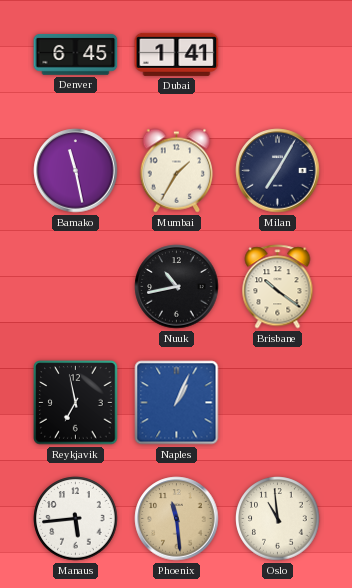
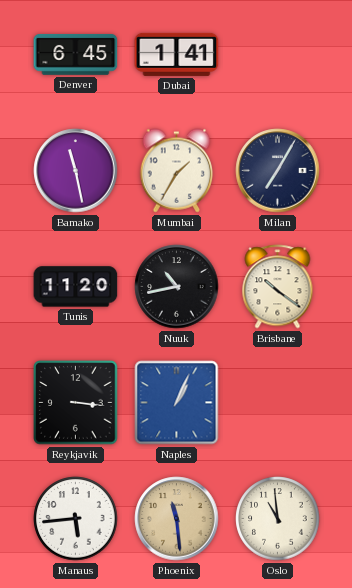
Tunis: none -> 11:20
Reykjavik: 6:58 -> 3:16
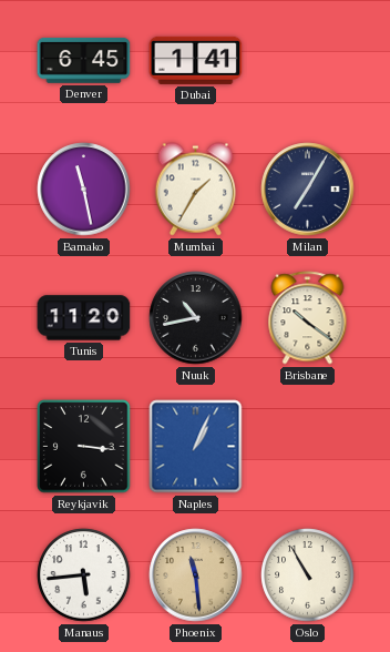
Oslo: 10:59 -> 10:55
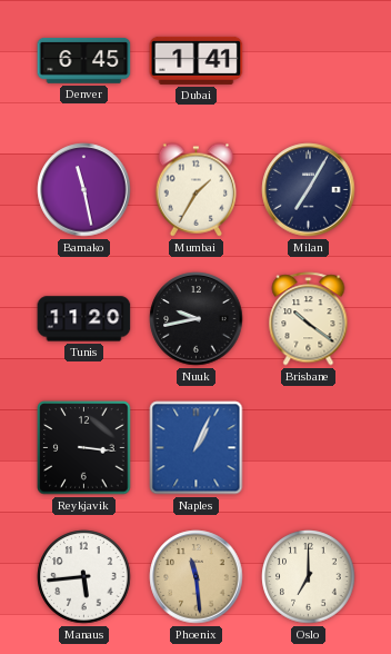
Nuuk: 10:43 -> 9:43
Oslo: 10:55 -> 7:00
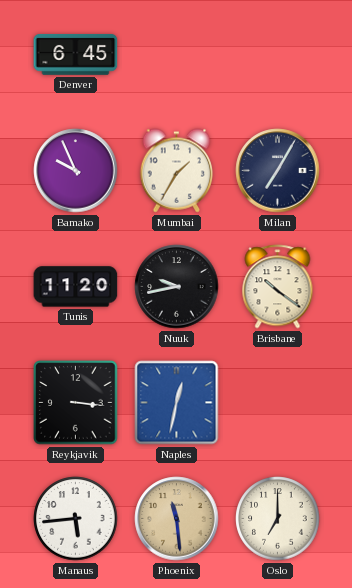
Dubai: 1:41 -> none
Bamako: 11:28 -> 9:56
Naples: 1:04 -> 12:32
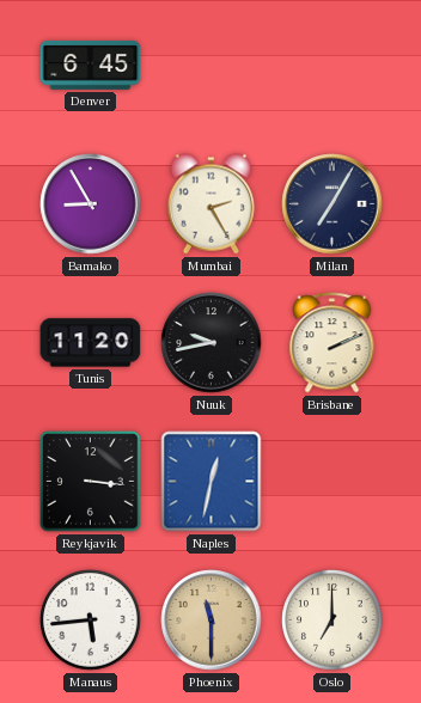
Bamako: 9:56 -> 8:55
Mumbai: 1:35 -> 2:25
Brisbane: 10:21 -> 2:11
Phoenix: 11:29 -> 11:30
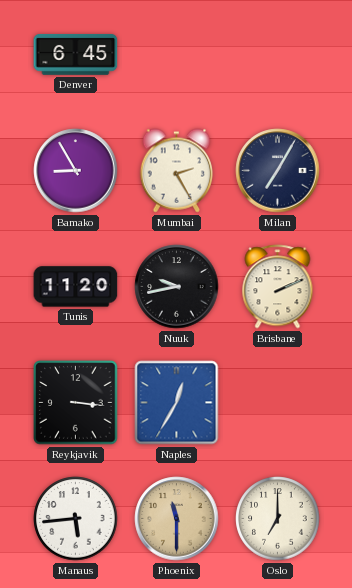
Naples: 12:32 -> 12:35
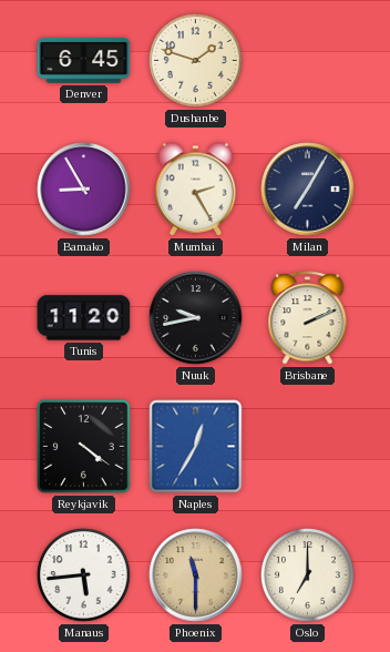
Dushanbe: none -> 1:48
Reykjavik: 3:16 -> 4:21
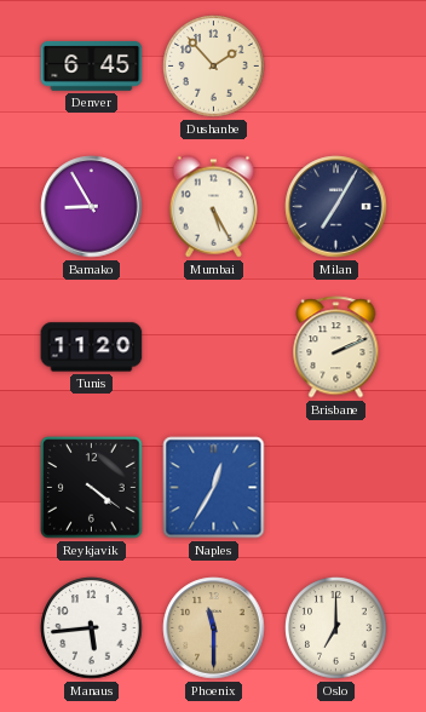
Dushanbe: 1:48 -> 1:53
Mumbai: 2:25 -> 5:25
Nuuk: 9:43 -> none
